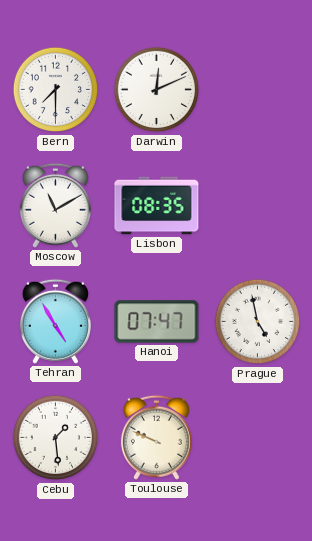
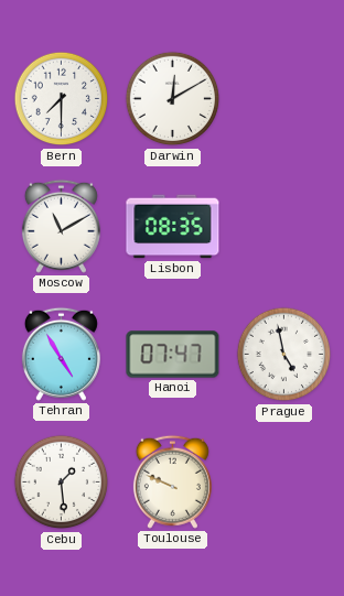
Darwin: 12:11 -> 12:10
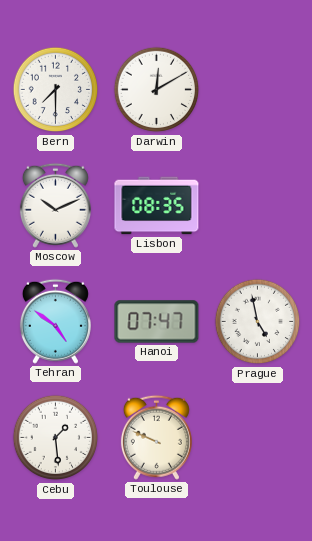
Moscow: 11:10 -> 10:11
Tehran: 4:55 -> 4:51
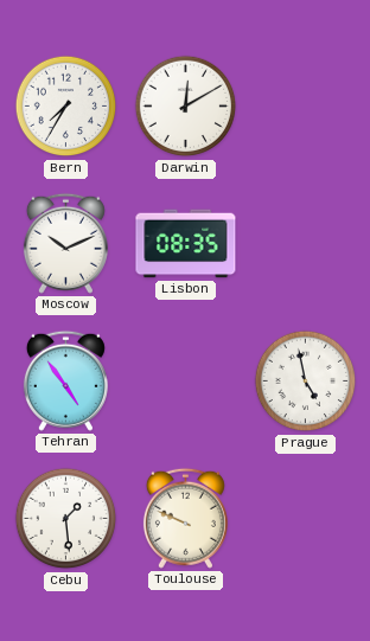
Bern: 7:30 -> 7:35
Tehran: 4:51 -> 4:54
Hanoi: 07:47 -> none
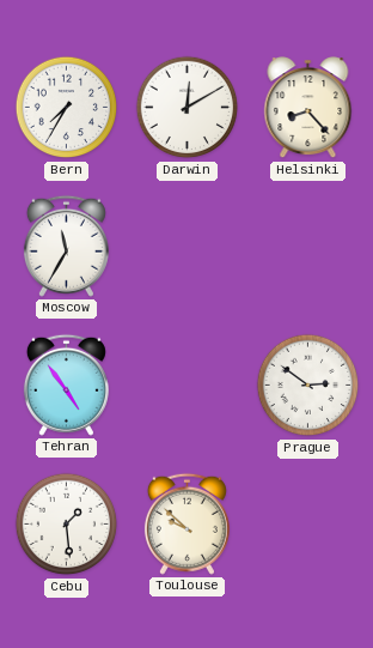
Helsinki: none -> 8:23
Moscow: 10:11 -> 11:35
Lisbon: 08:35 -> none
Prague: 4:58 -> 2:51
Toulouse: 9:49 -> 9:52
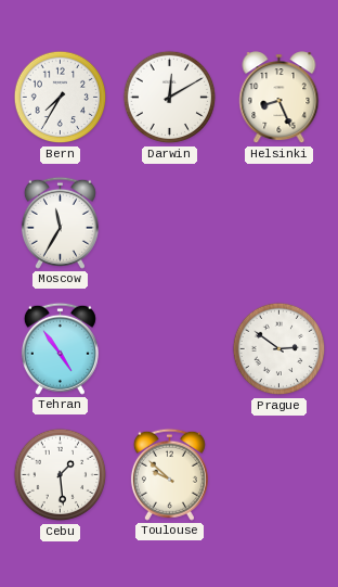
Helsinki: 8:23 -> 8:26
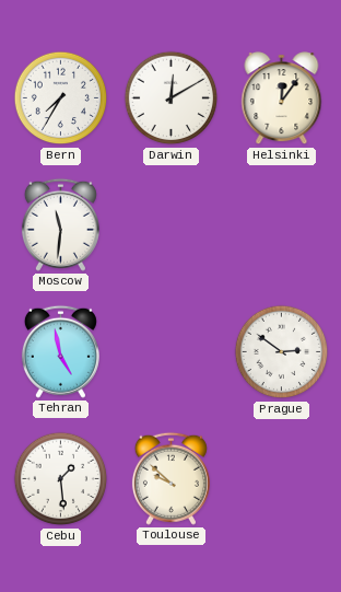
Helsinki: 8:26 -> 12:06
Moscow: 11:35 -> 11:31
Tehran: 4:54 -> 4:58
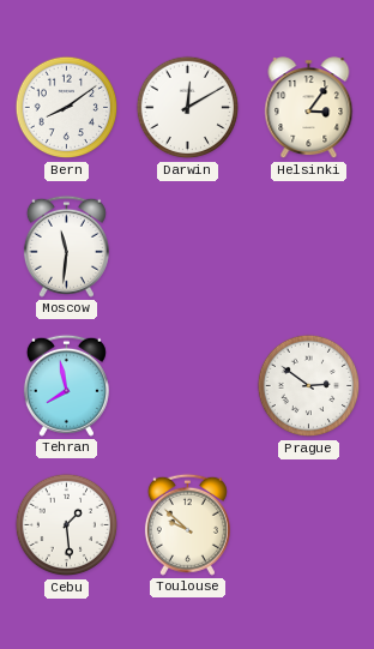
Bern: 7:35 -> 8:09
Helsinki: 12:06 -> 3:06
Tehran: 4:58 -> 7:58
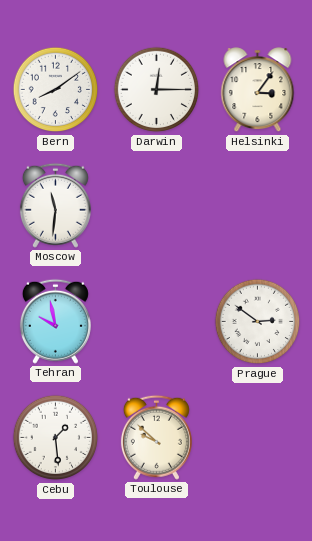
Darwin: 12:10 -> 12:15
Tehran: 7:58 -> 9:58
